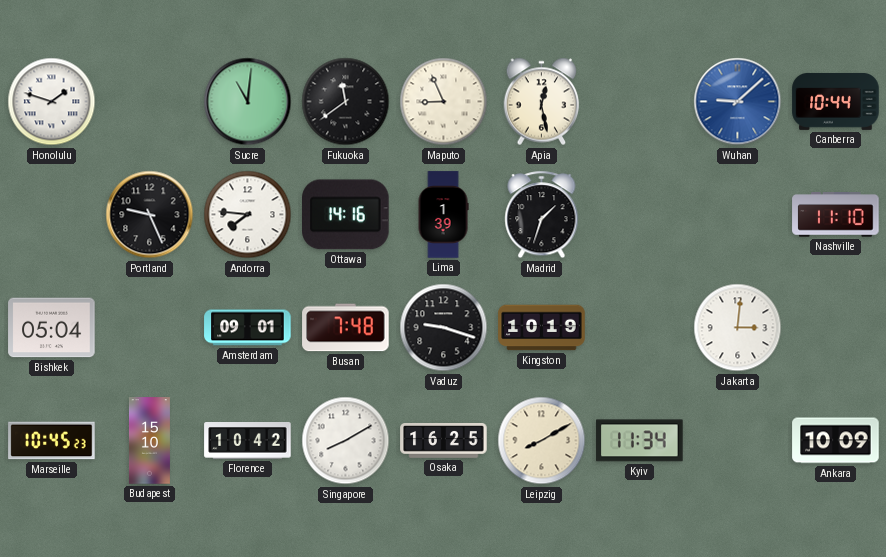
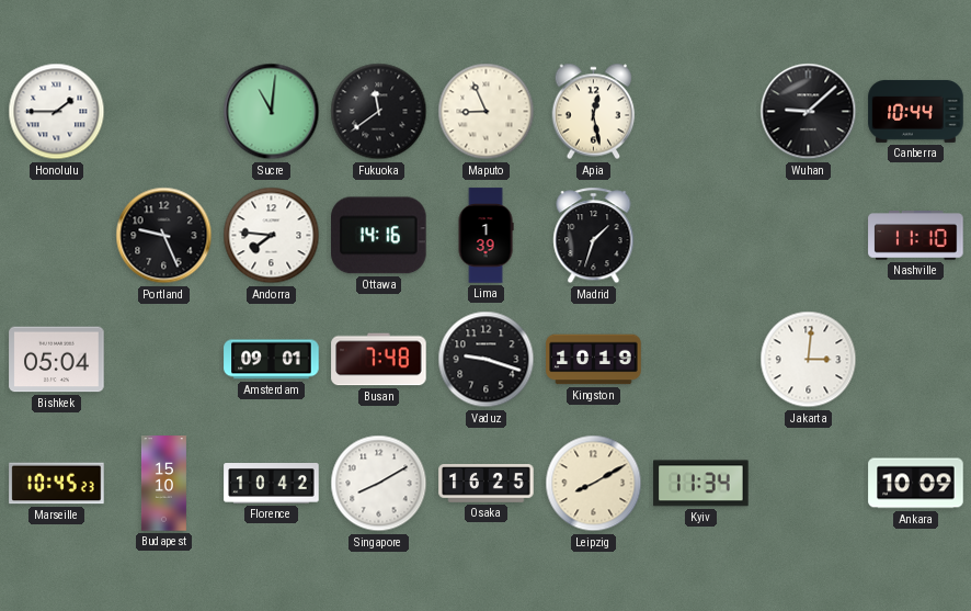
Honolulu: 1:48 -> 1:45
Wuhan dial: blue -> black
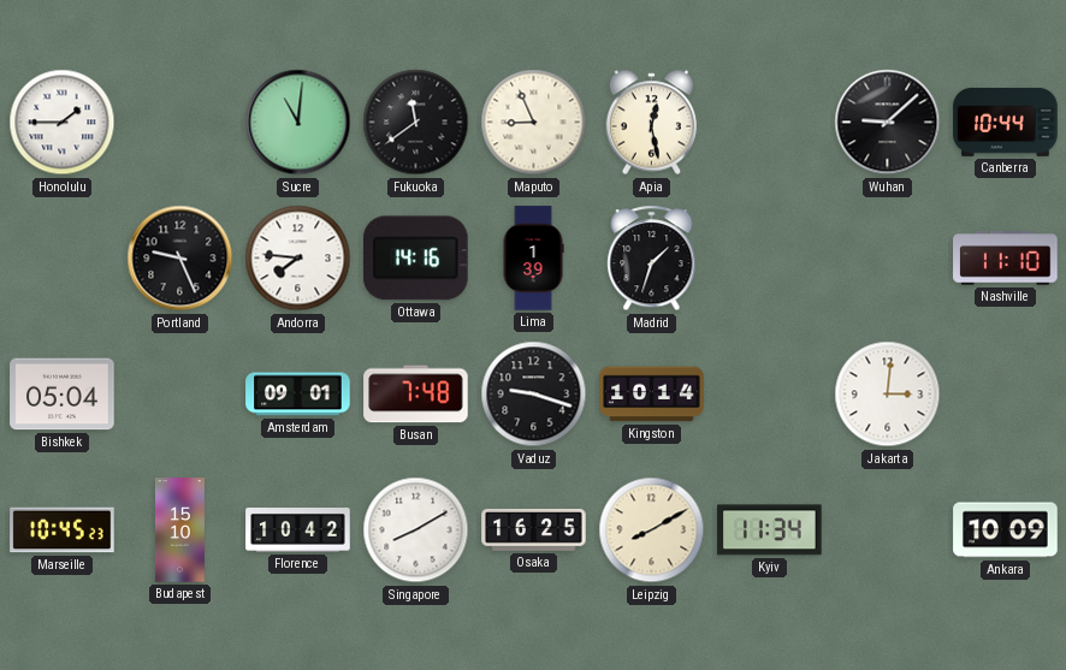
Kingston: 10:19 -> 10:14
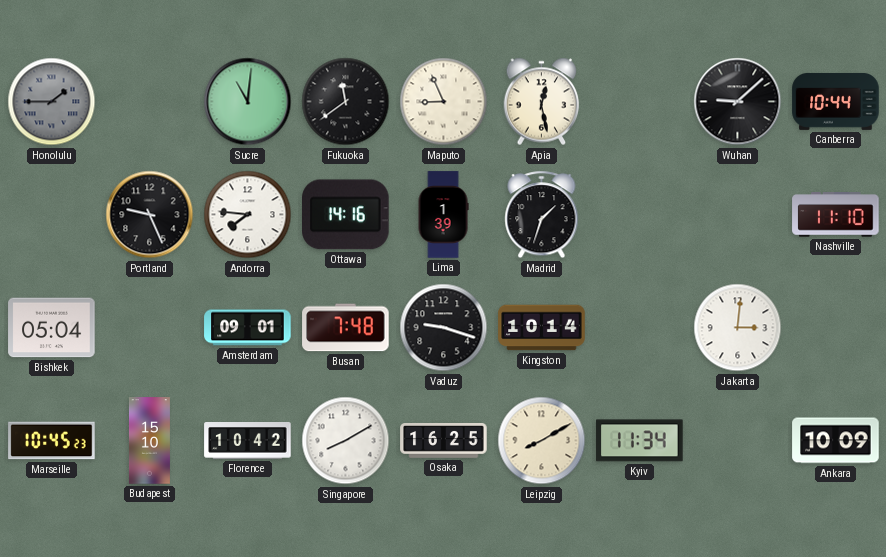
Honolulu dial: white -> grey
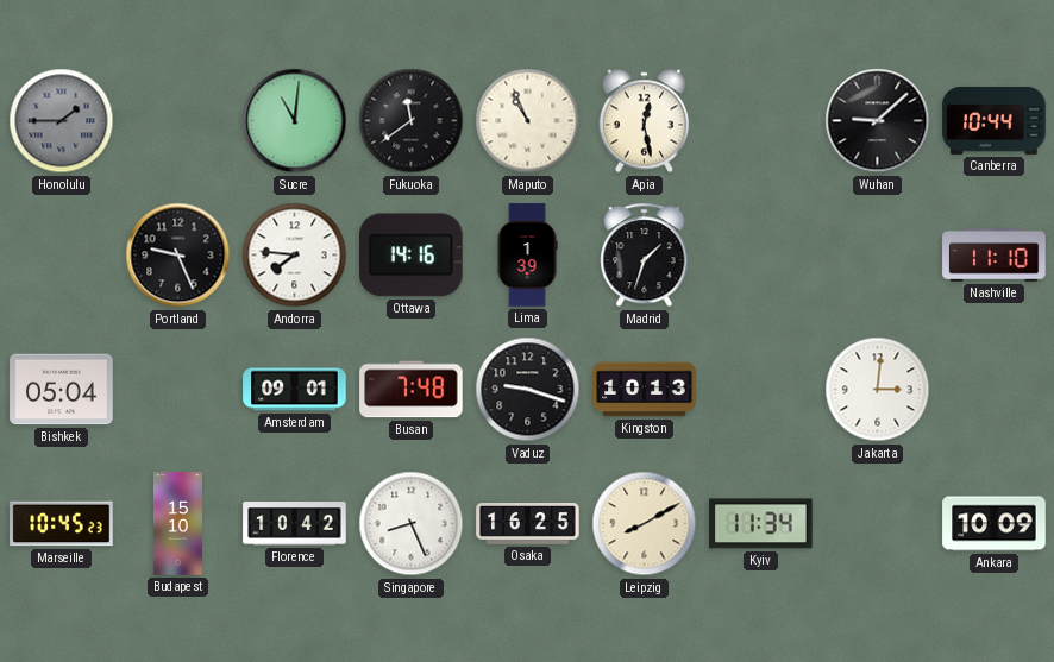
Maputo: 8:56 -> 10:56
Kingston: 10:14 -> 10:13
Singapore: 8:10 -> 8:26
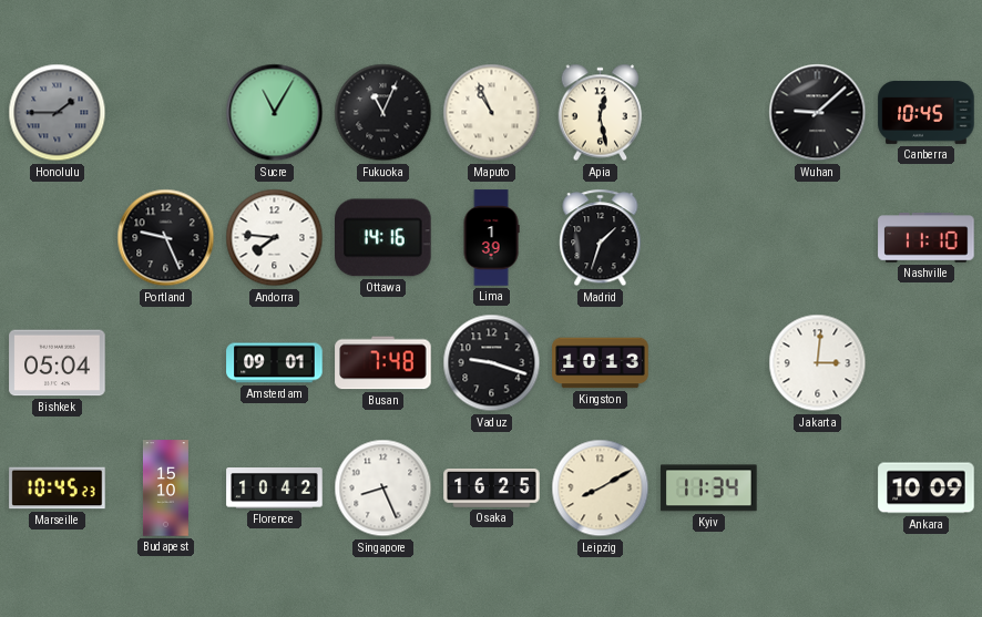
Sucre: 11:01 -> 11:05
Fukuoka: 11:39 -> 11:04
Canberra: 10:44 -> 10:45
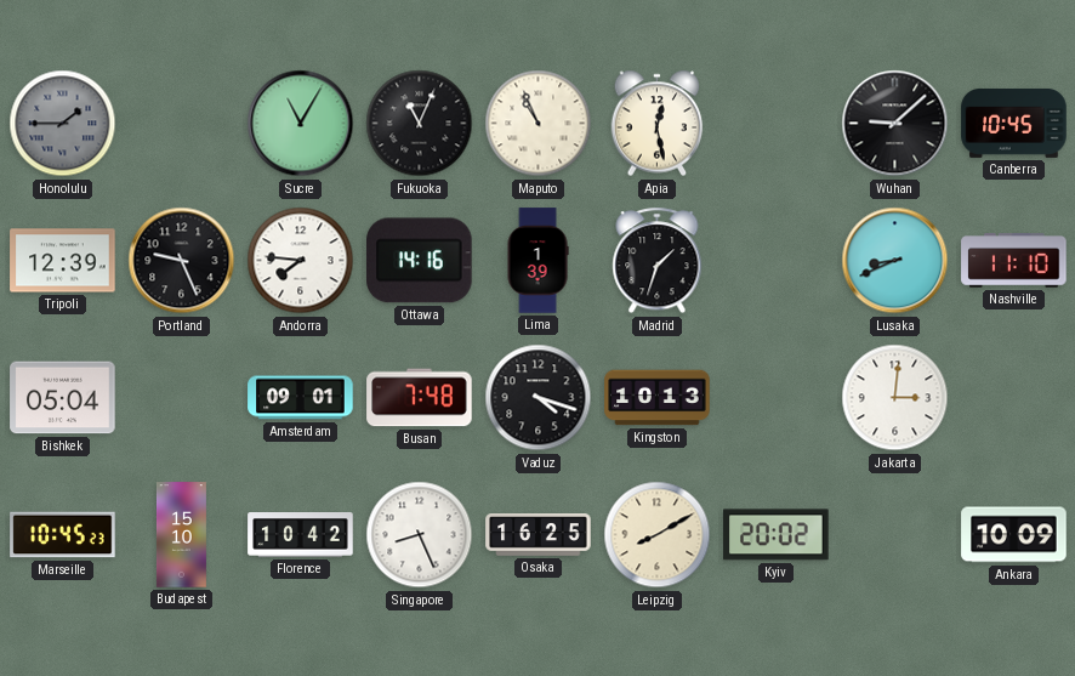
Tripoli: none -> 12:39
Lusaka: none -> 8:41
Vaduz: 9:18 -> 4:18
Kyiv: 11:34 -> 20:02
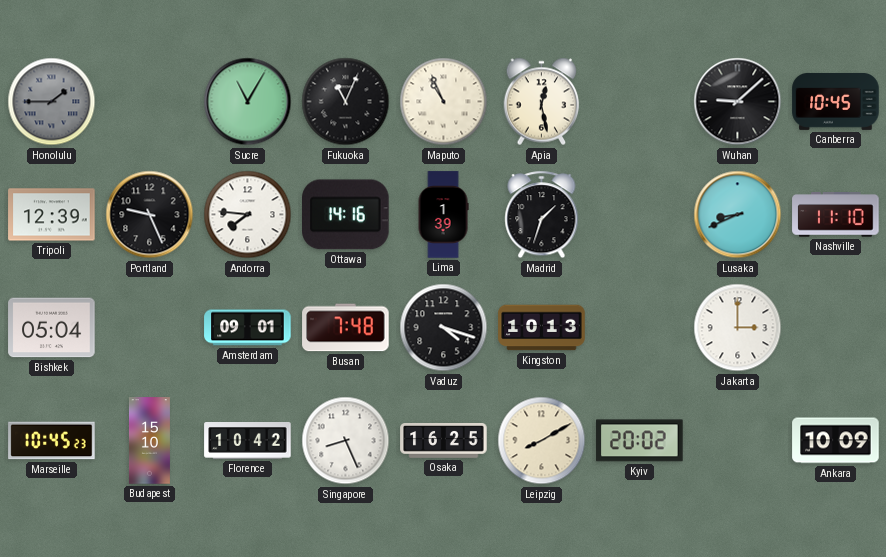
Jakarta: 3:01 -> 3:00
